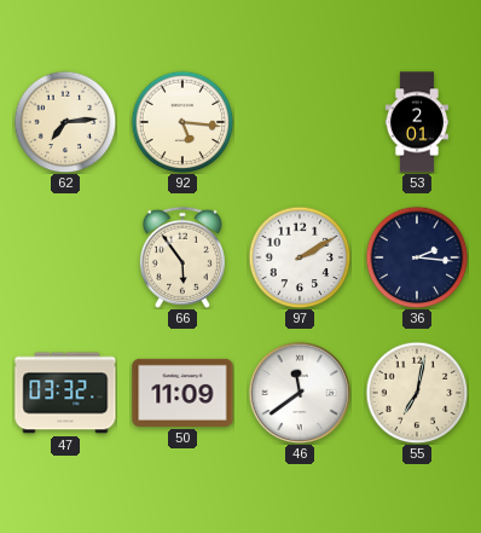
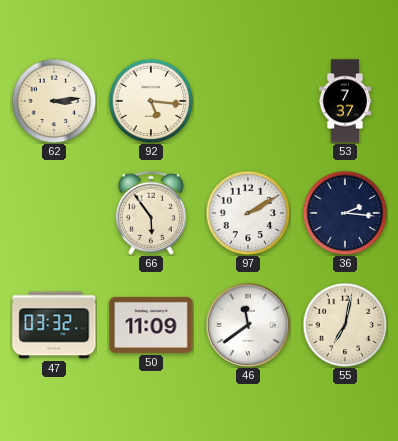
62: 7:14 -> 3:14
53: 2:01 -> 7:37
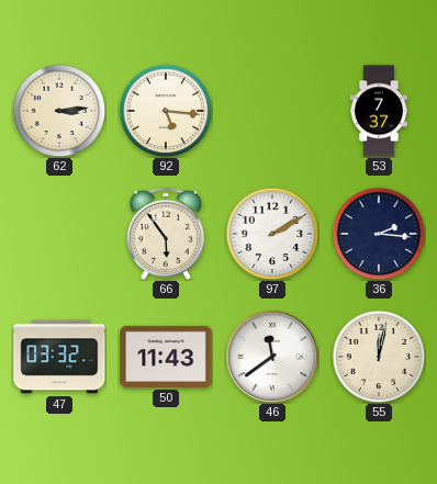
50: 11:09 -> 11:43
55: 7:02 -> 12:02
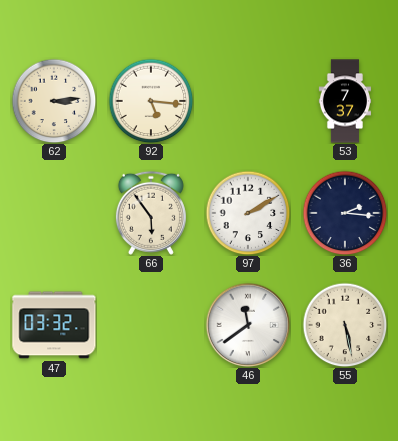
50: 11:43 -> none
55: 12:02 -> 5:28
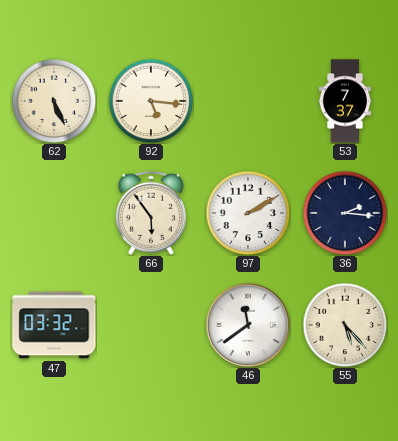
62: 3:14 -> 5:26
55: 5:28 -> 5:23
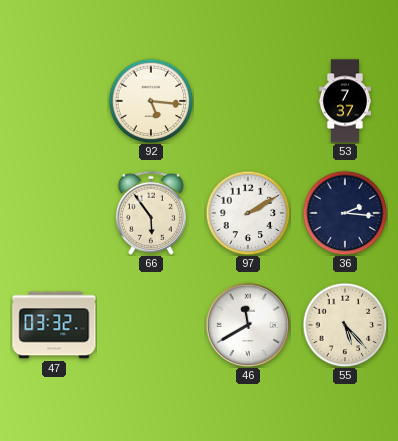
62: 5:26 -> none
46: 11:39 -> 11:40
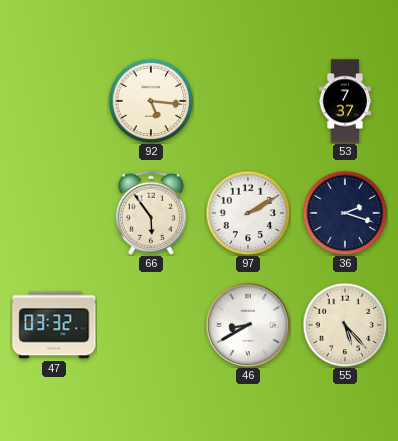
36: 2:16 -> 2:18
46: 11:40 -> 8:40
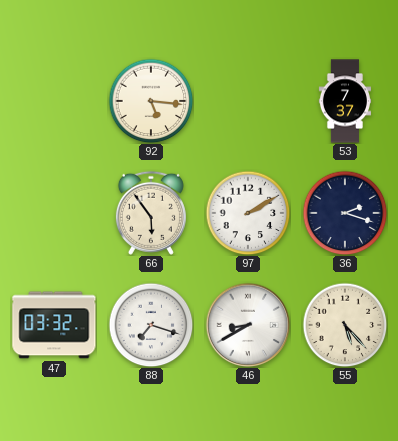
88: none -> 7:18
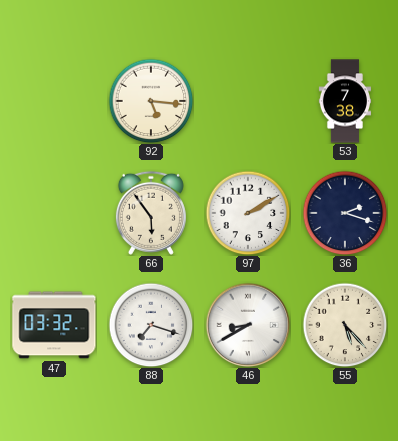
53: 7:37 -> 7:38
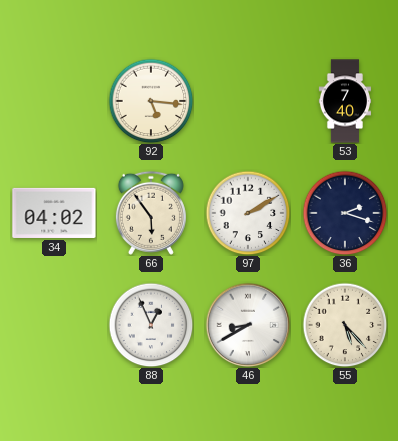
53: 7:38 -> 7:40
34: none -> 04:02
47: 03:32 -> none
88: 7:18 -> 12:56
